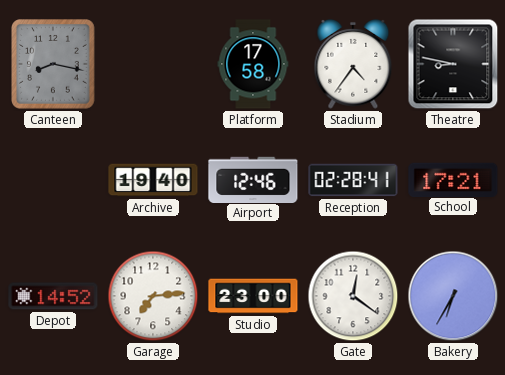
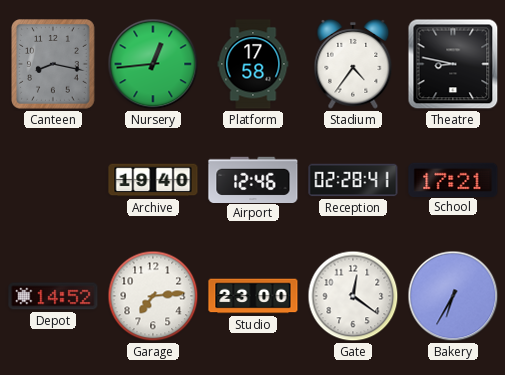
Nursery: none -> 12:44
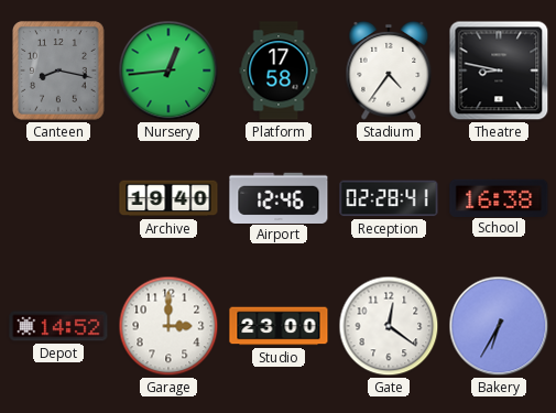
School: 17:21 -> 16:38
Garage: 7:14 -> 3:00
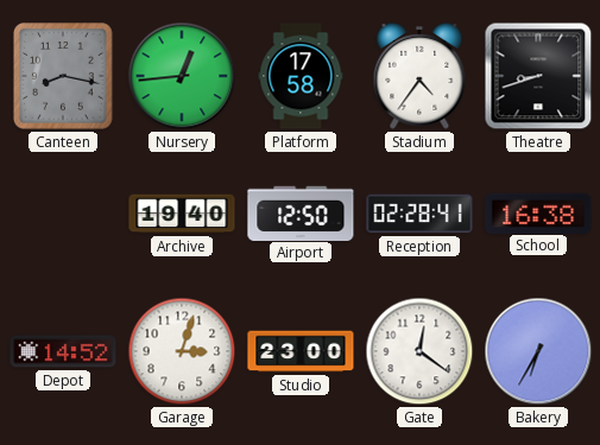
Theatre: 8:47 -> 8:42
Airport: 12:46 -> 12:50
Garage: 3:00 -> 3:03
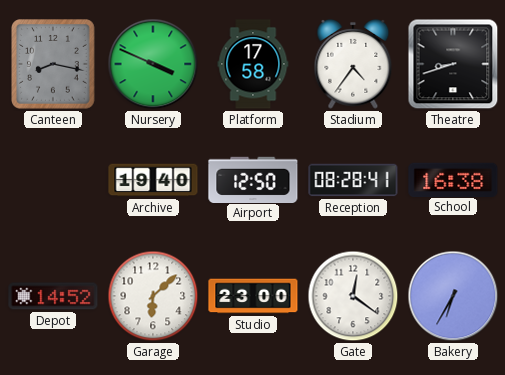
Nursery: 12:44 -> 3:49
Reception: 02:28 -> 08:28
Garage: 3:03 -> 6:08
